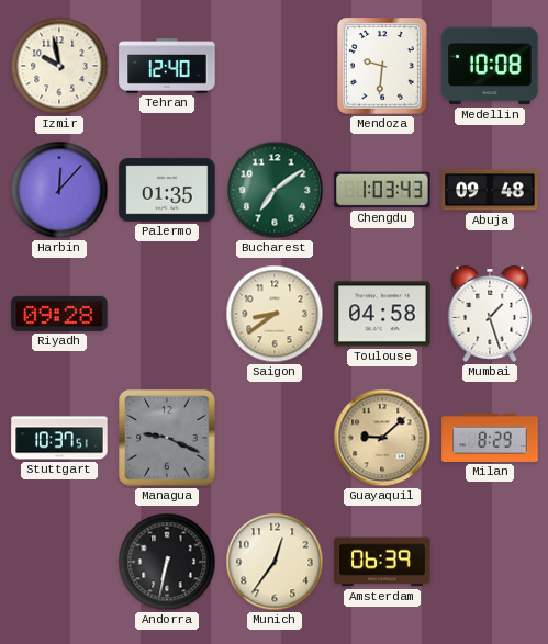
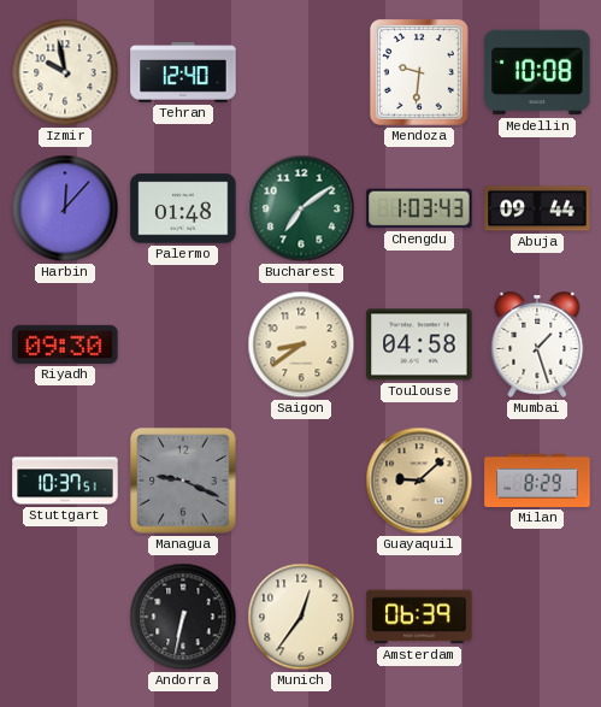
Palermo: 01:35 -> 01:48
Abuja: 09:48 -> 09:44
Riyadh: 09:28 -> 09:30
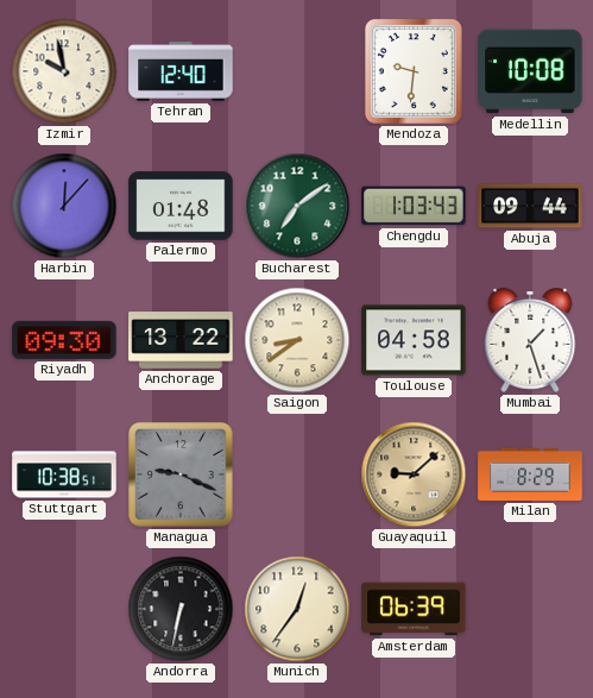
Anchorage: none -> 13:22
Stuttgart: 10:37 -> 10:38
